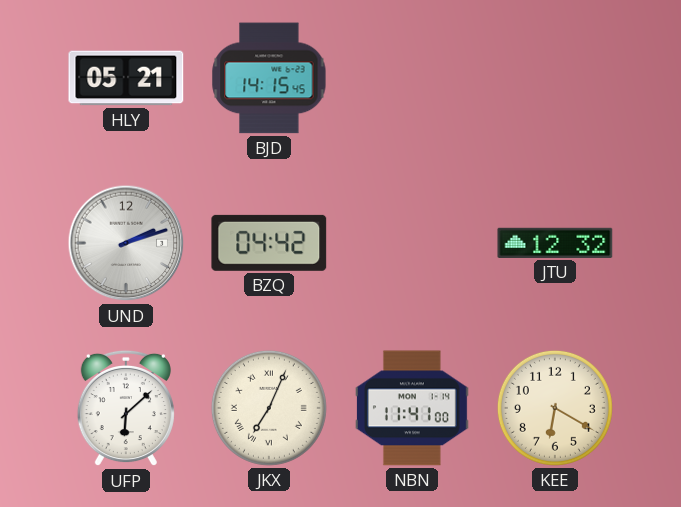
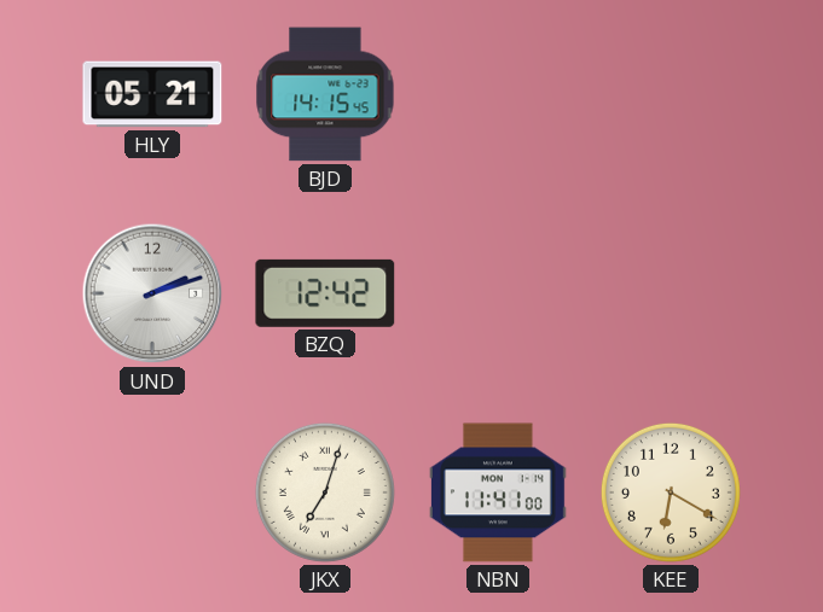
BZQ: 04:42 -> 12:42
JTU: 12:32 -> none
UFP: 6:08 -> none
JKX: 7:04 -> 7:03
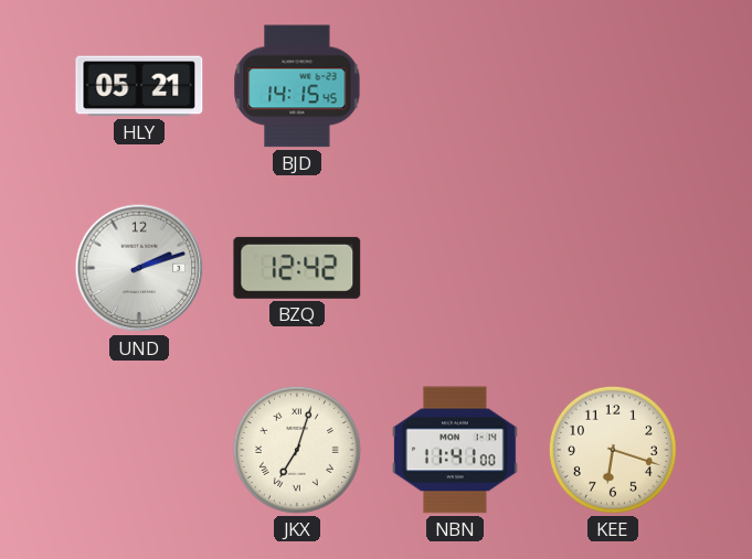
KEE: 6:20 -> 6:18
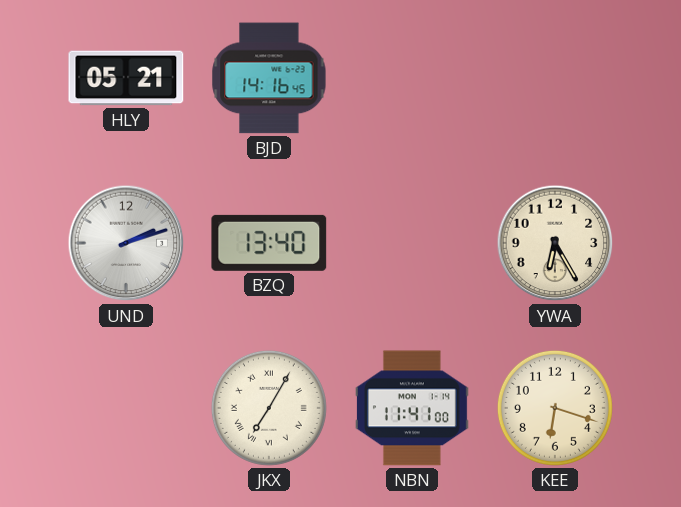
BJD: 14:15 -> 14:16
BZQ: 12:42 -> 13:40
YWA: none -> 6:25
JKX: 7:03 -> 7:05
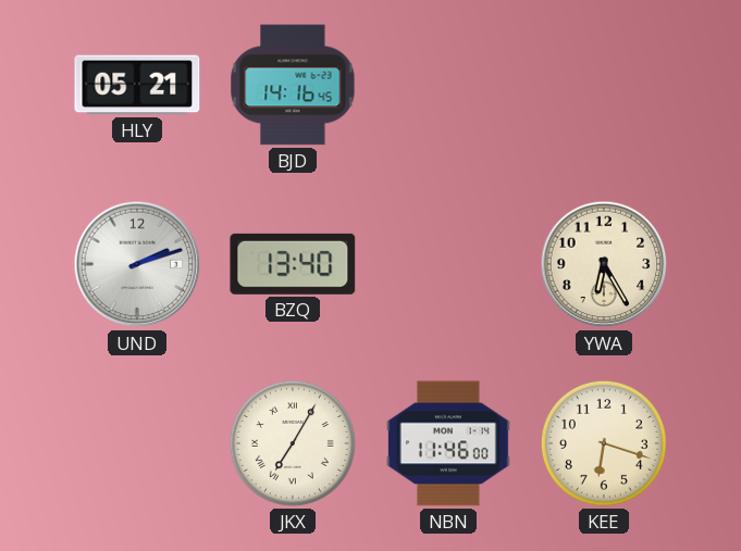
NBN: 11:41 -> 11:46
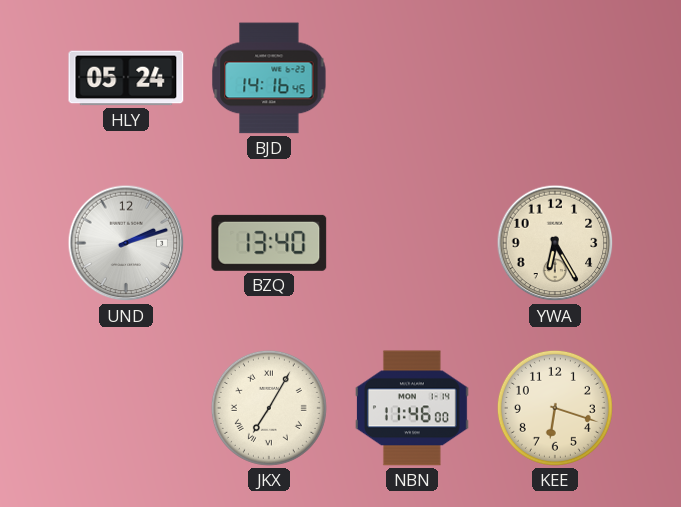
HLY: 05:21 -> 05:24
